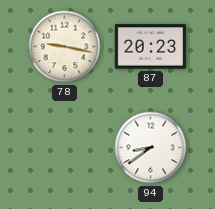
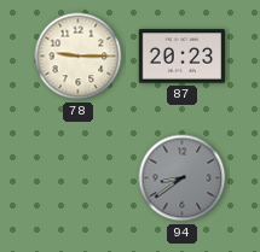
78: 9:17 -> 9:15
94 dial: white -> grey
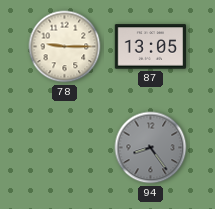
87: 20:23 -> 13:05
94: 8:39 -> 8:24
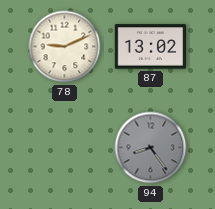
78: 9:15 -> 9:11
87: 13:05 -> 13:02
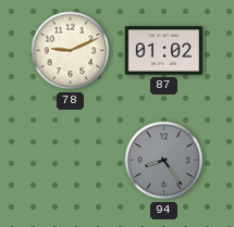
87: 13:02 -> 01:02
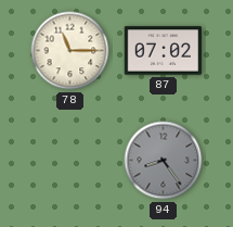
78: 9:11 -> 11:15
87: 01:02 -> 07:02
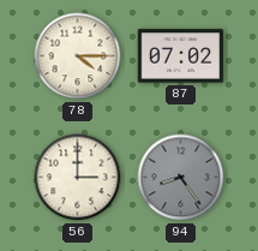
78: 11:15 -> 4:15
56: none -> 3:00
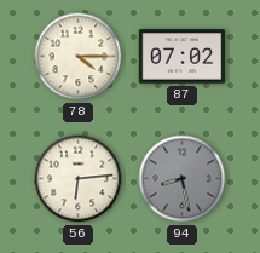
56: 3:00 -> 6:14
94: 8:24 -> 8:28
